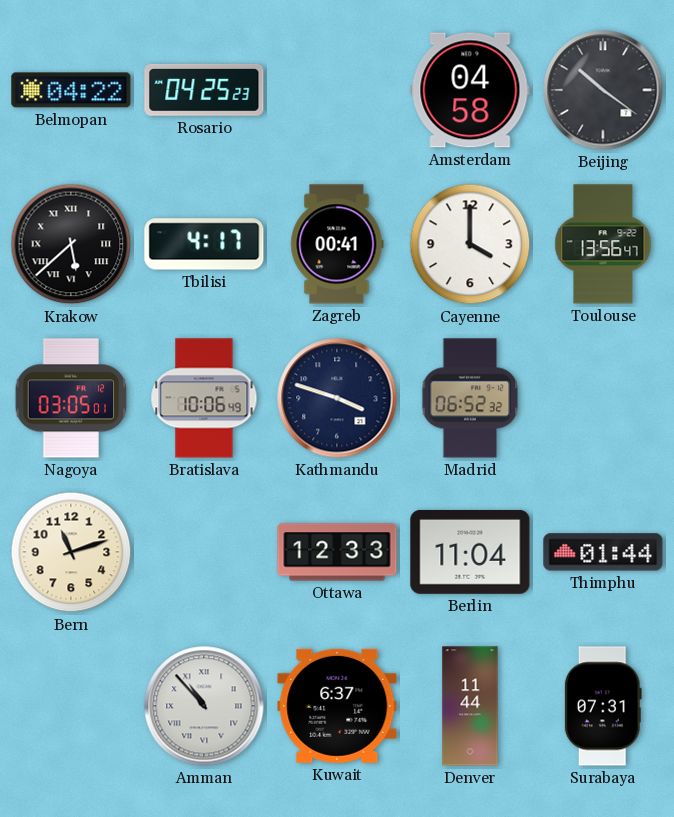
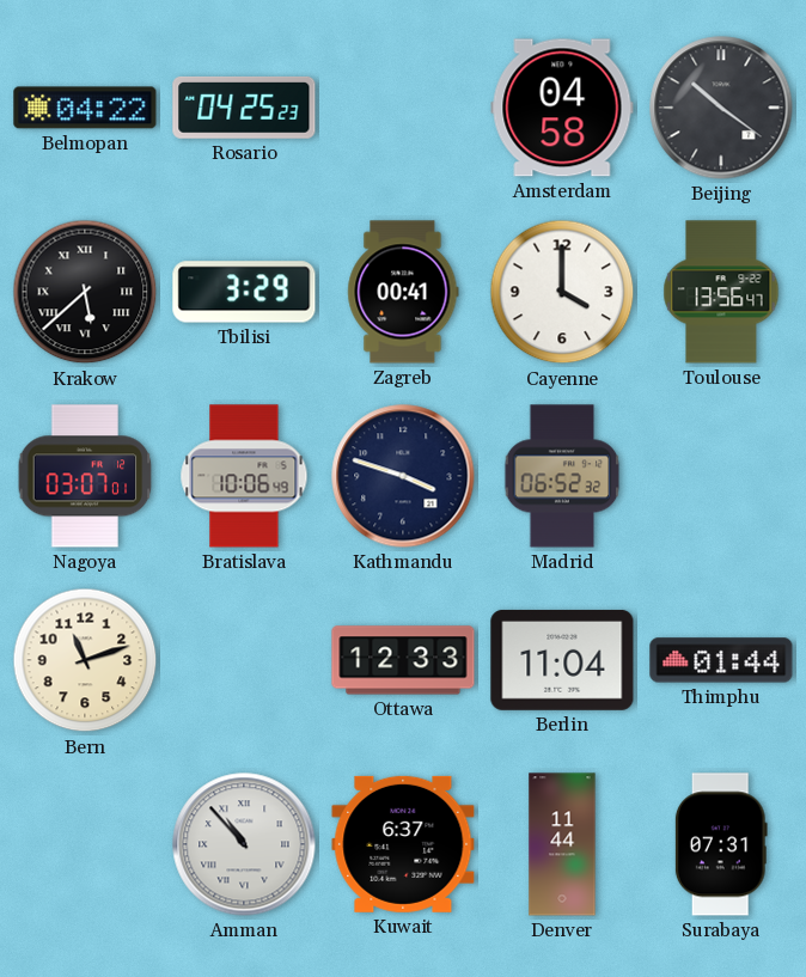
Tbilisi: 4:17 -> 3:29
Nagoya: 03:05 -> 03:07
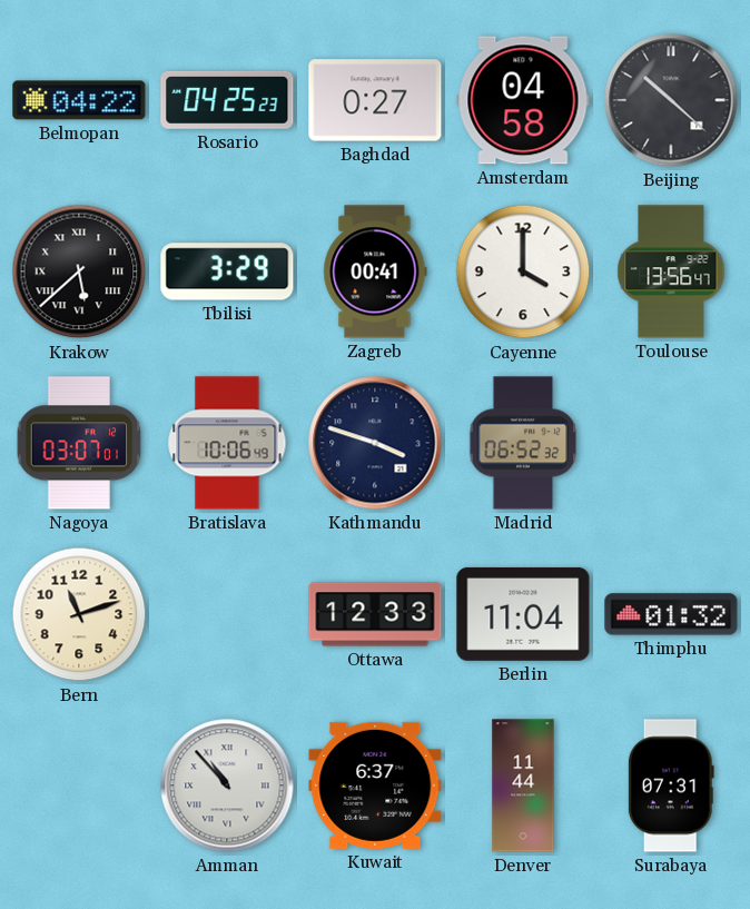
Baghdad: none -> 0:27
Beijing: 10:21 -> 10:22
Thimphu: 01:44 -> 01:32
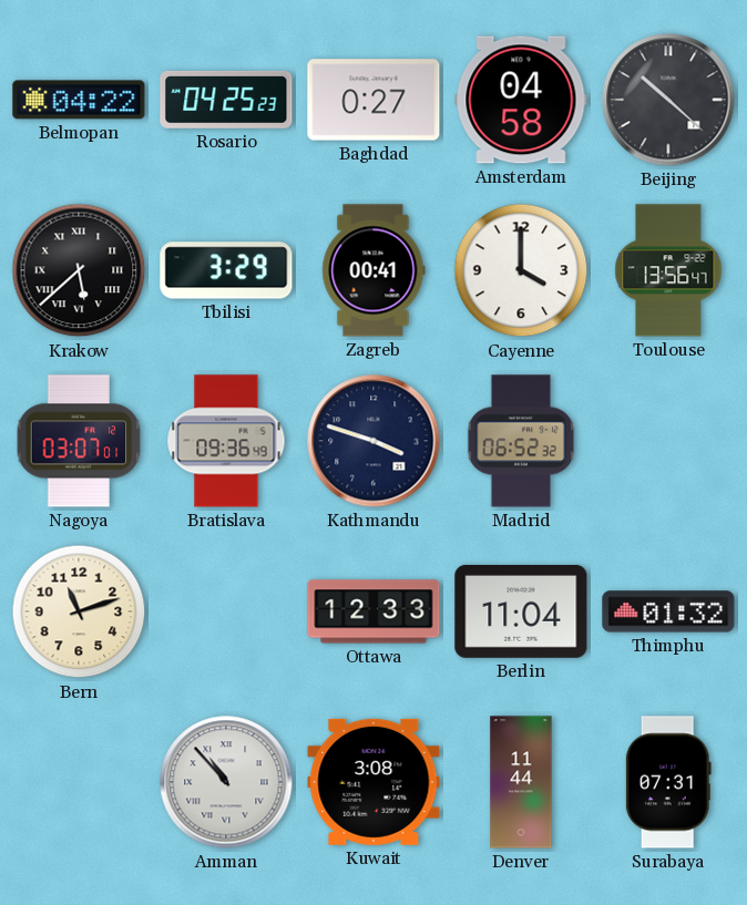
Bratislava: 10:06 -> 09:36
Kuwait: 6:37 -> 3:08
